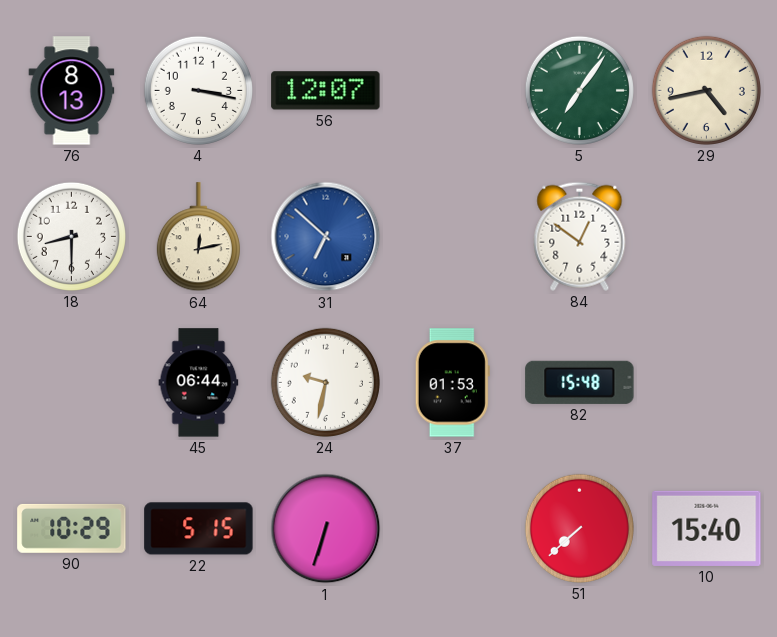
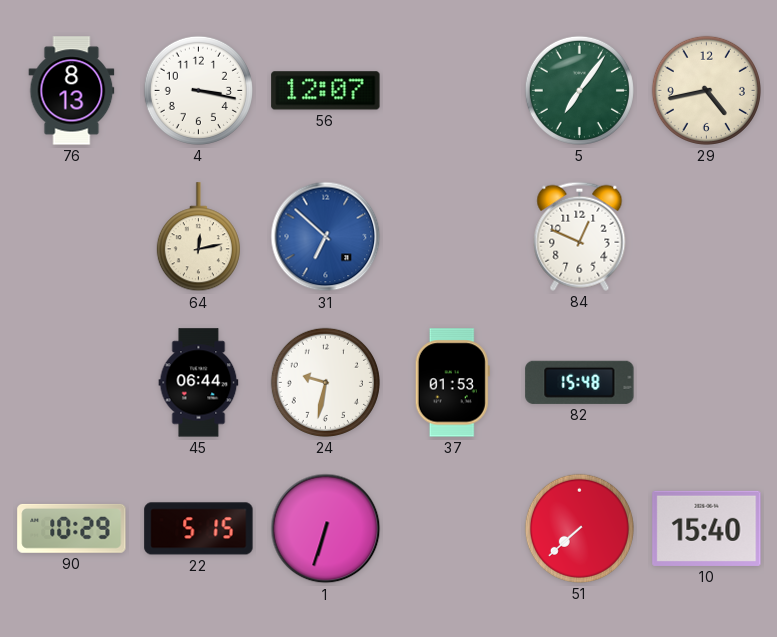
18: 8:30 -> none
84: 12:51 -> 12:49
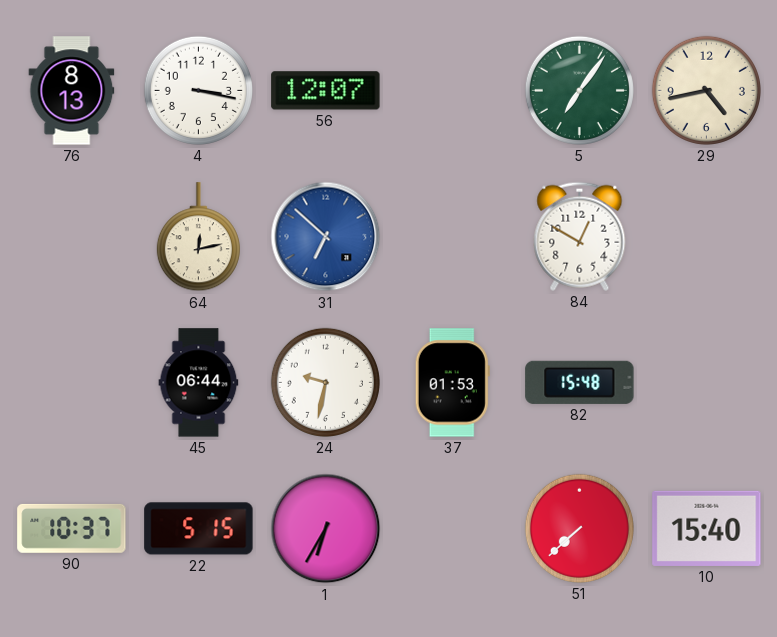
84: 12:49 -> 12:50
90: 10:29 -> 10:37
1: 6:33 -> 6:35
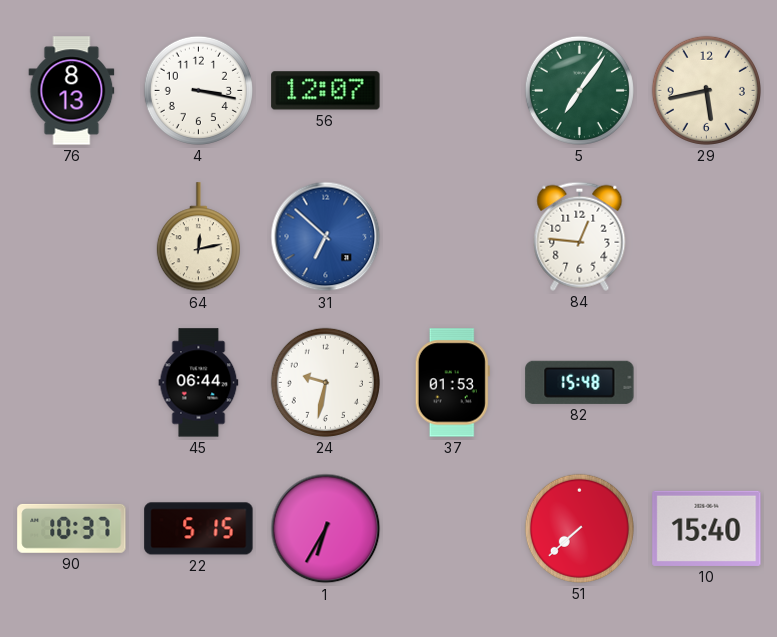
29: 4:43 -> 5:43
84: 12:50 -> 12:46
